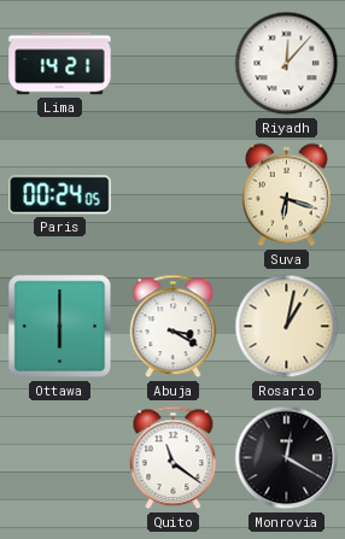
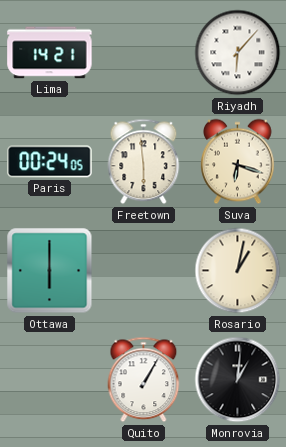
Riyadh: 12:07 -> 6:07
Freetown: none -> 5:59
Abuja: 3:20 -> none
Quito: 11:21 -> 1:05
Monrovia: 12:20 -> 1:01
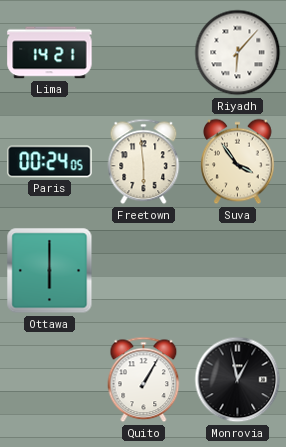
Suva: 6:18 -> 3:54
Rosario: 1:02 -> none
Monrovia: 1:01 -> 12:58
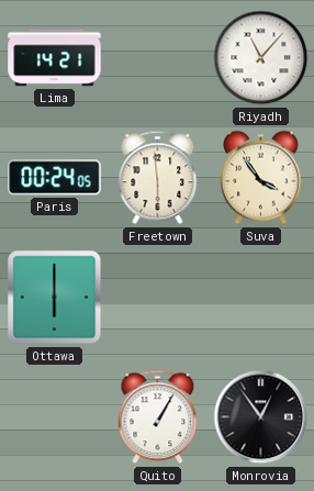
Riyadh: 6:07 -> 11:07
Monrovia: 12:58 -> 12:54
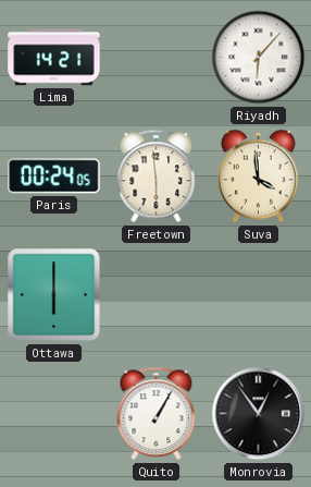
Riyadh: 11:07 -> 6:07
Suva: 3:54 -> 3:59
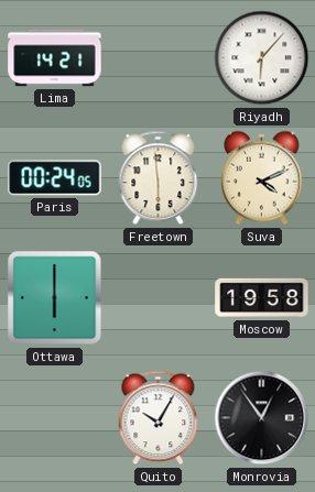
Suva: 3:59 -> 4:11
Moscow: none -> 19:58
Quito: 1:05 -> 10:05
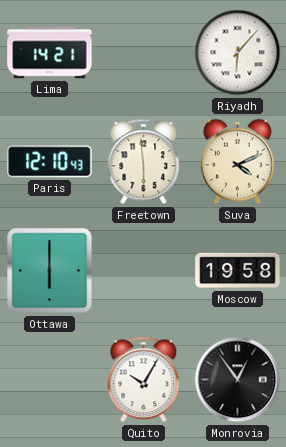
Paris: 00:24 -> 12:10
